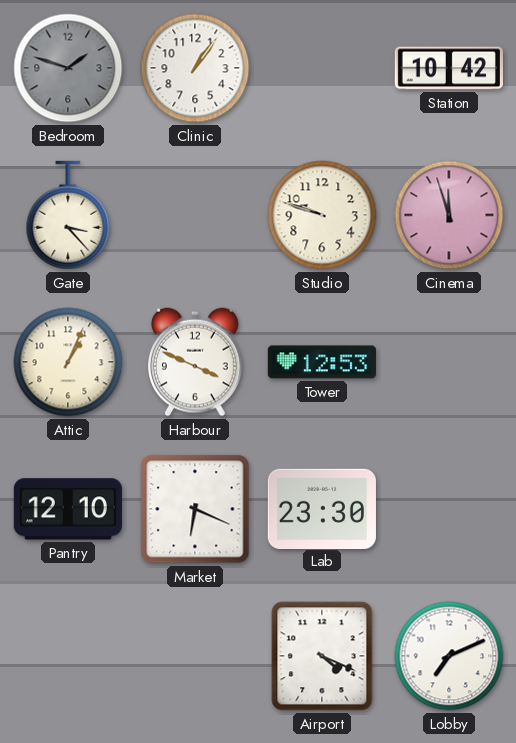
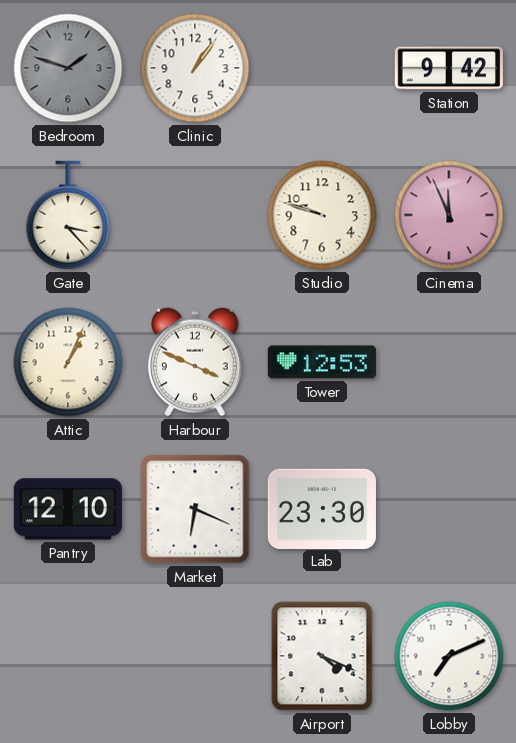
Station: 10:42 -> 9:42
Cinema: 11:57 -> 11:56
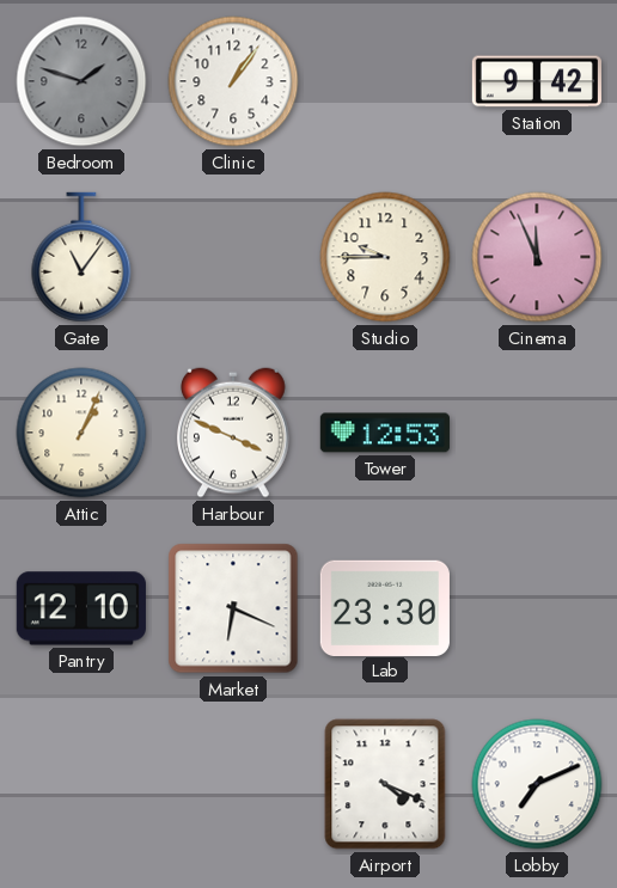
Gate: 3:23 -> 11:06
Studio: 9:48 -> 9:45
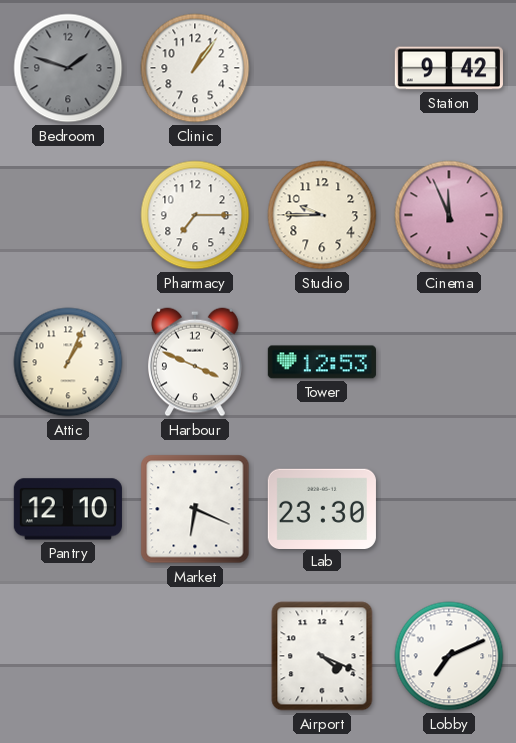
Gate: 11:06 -> none
Pharmacy: none -> 7:15
